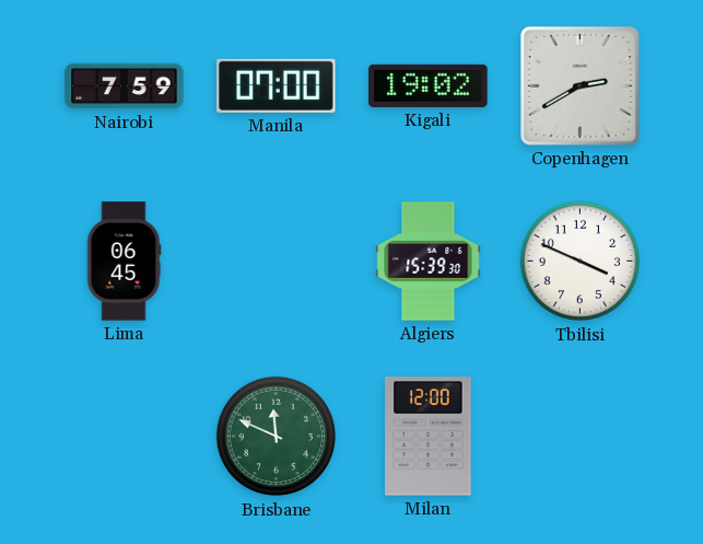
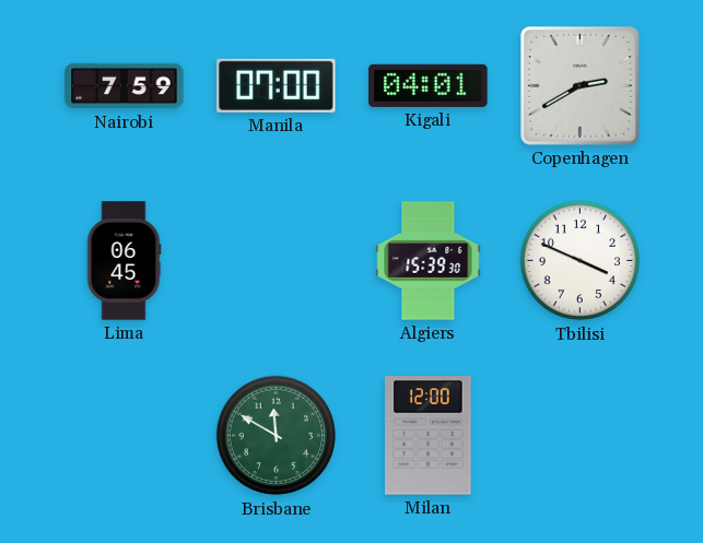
Kigali: 19:02 -> 04:01
Brisbane: 11:49 -> 11:50
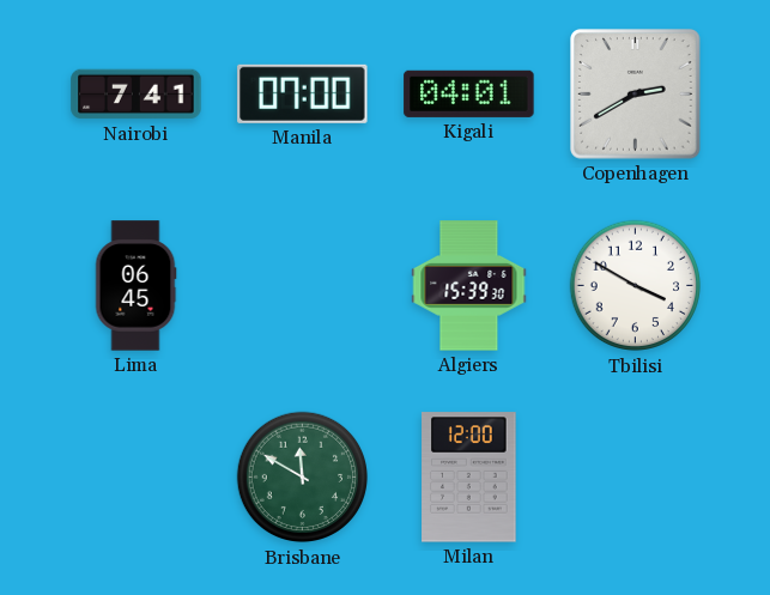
Nairobi: 7:59 -> 7:41
Tbilisi: 3:49 -> 3:50
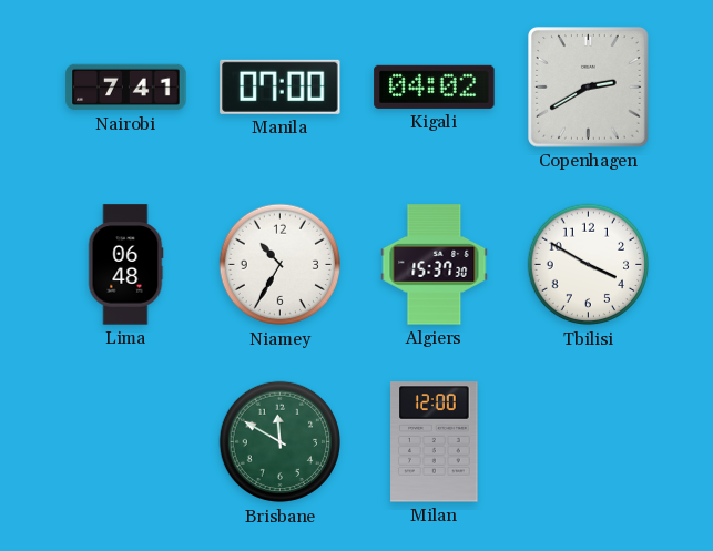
Kigali: 04:01 -> 04:02
Lima: 06:45 -> 06:48
Niamey: none -> 10:35
Algiers: 15:39 -> 15:37
